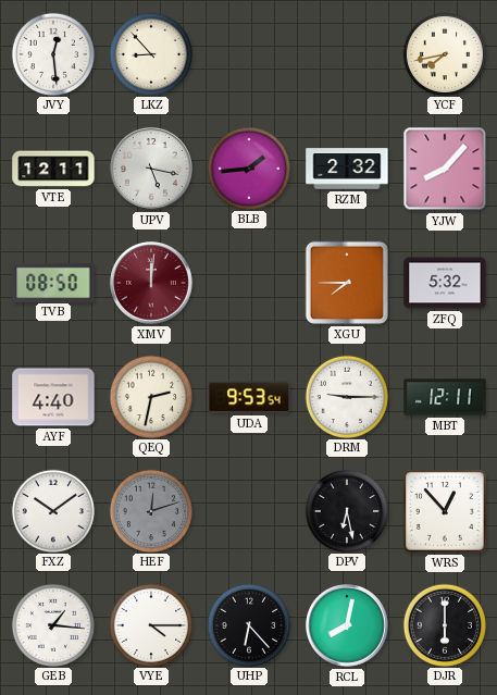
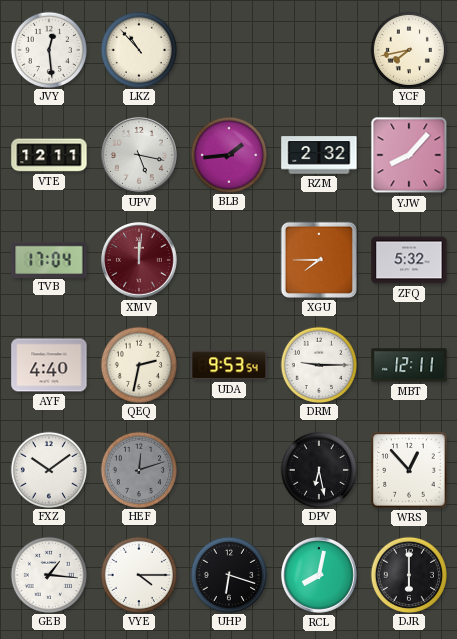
LKZ: 8:53 -> 10:53
TVB: 08:50 -> 17:04
UHP: 6:23 -> 6:18
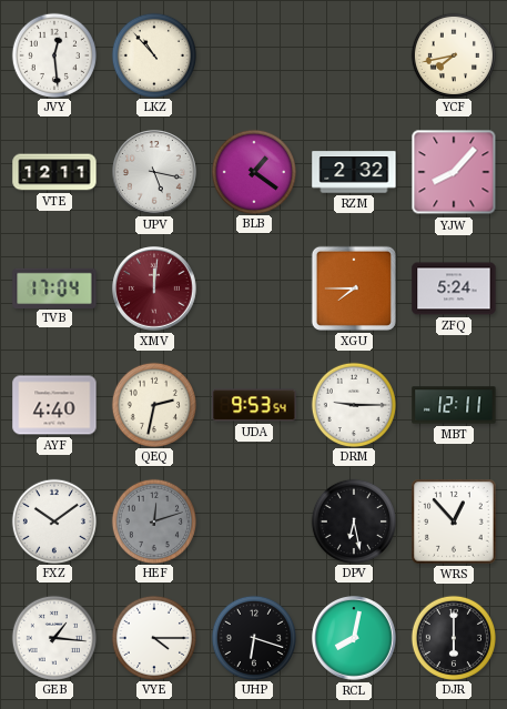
BLB: 1:44 -> 1:21
ZFQ: 5:32 -> 5:24
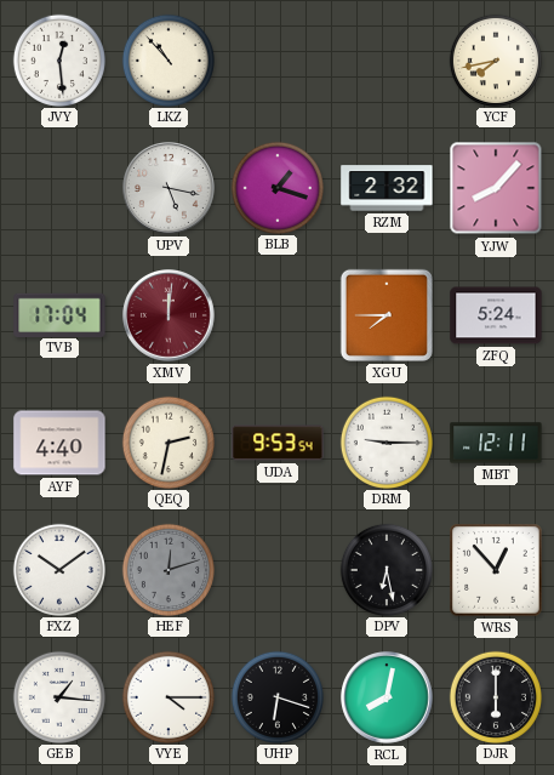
VTE: 12:11 -> none
BLB: 1:21 -> 1:18
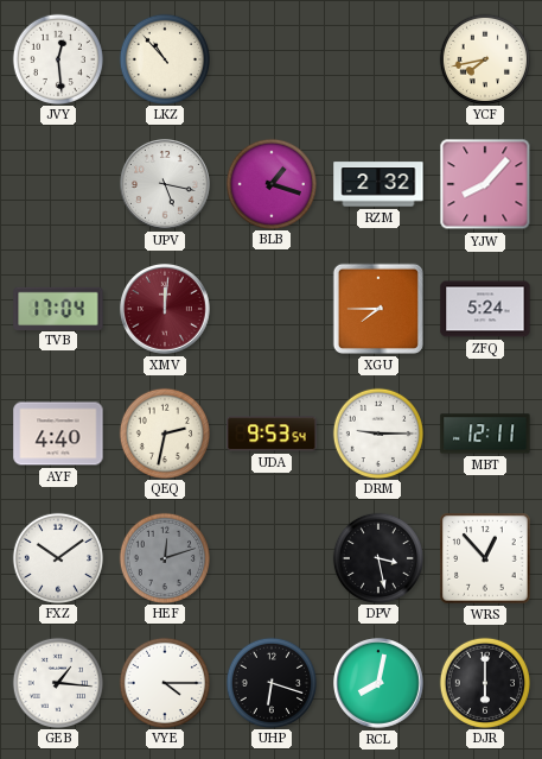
DPV: 6:28 -> 3:28
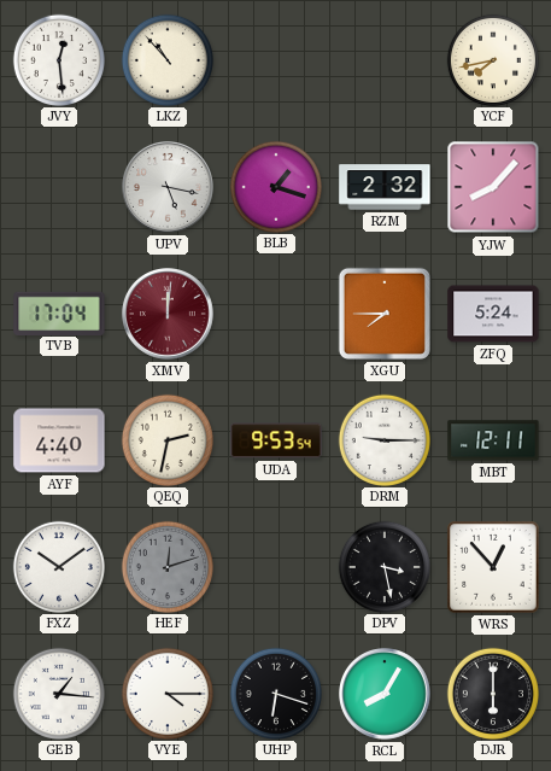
RCL: 8:02 -> 8:05
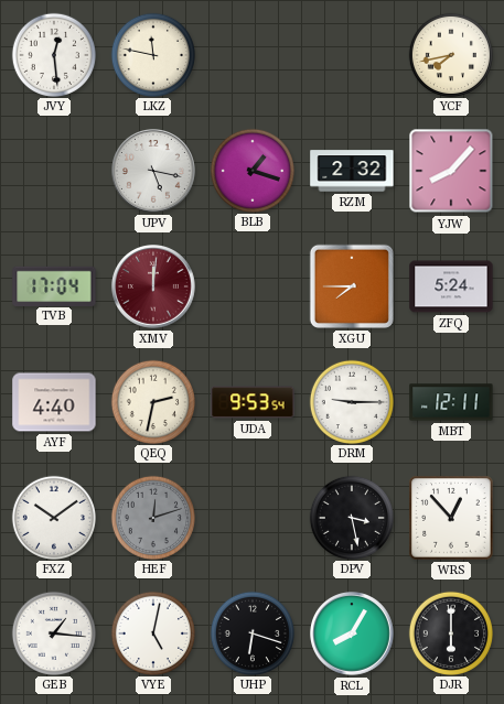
LKZ: 10:53 -> 11:47
VYE: 4:15 -> 5:02
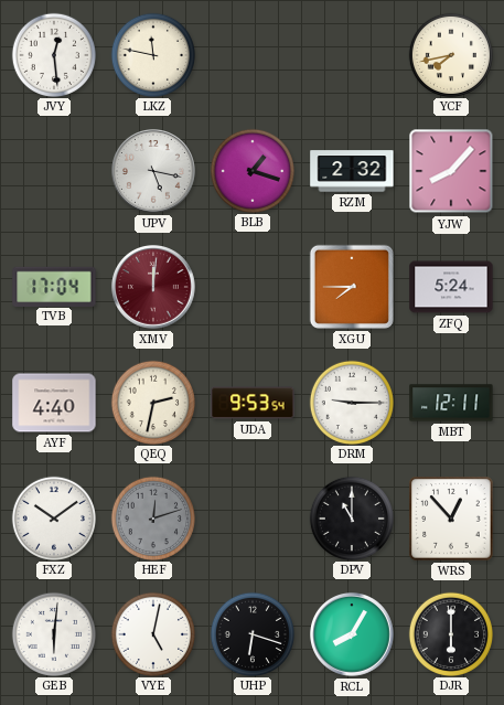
DPV: 3:28 -> 11:00
GEB: 1:16 -> 6:01
